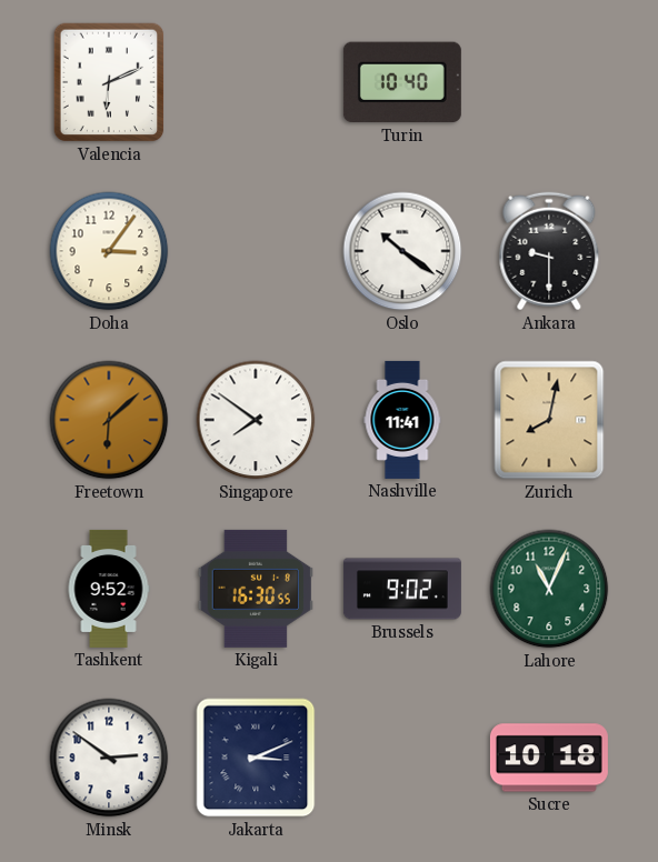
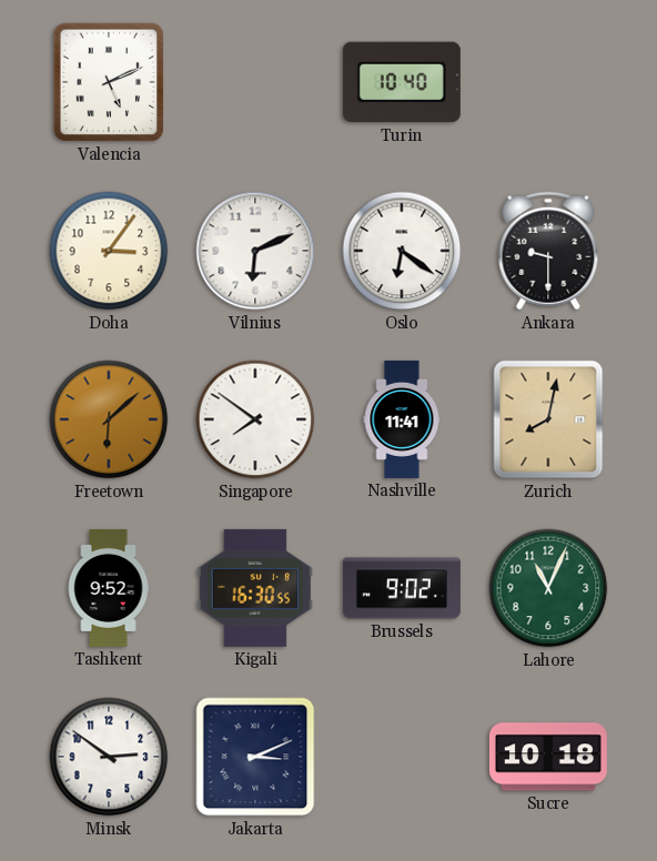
Valencia: 6:11 -> 5:11
Vilnius: none -> 6:11
Oslo: 10:21 -> 6:21
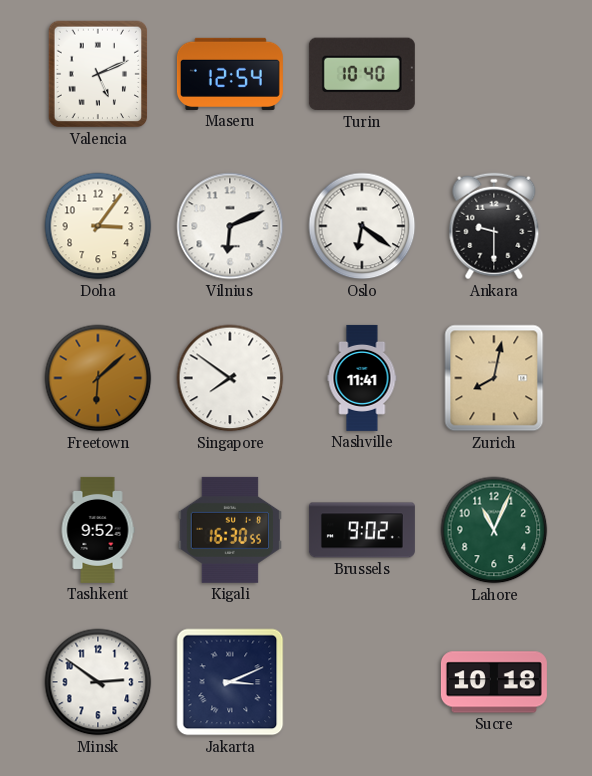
Maseru: none -> 12:54
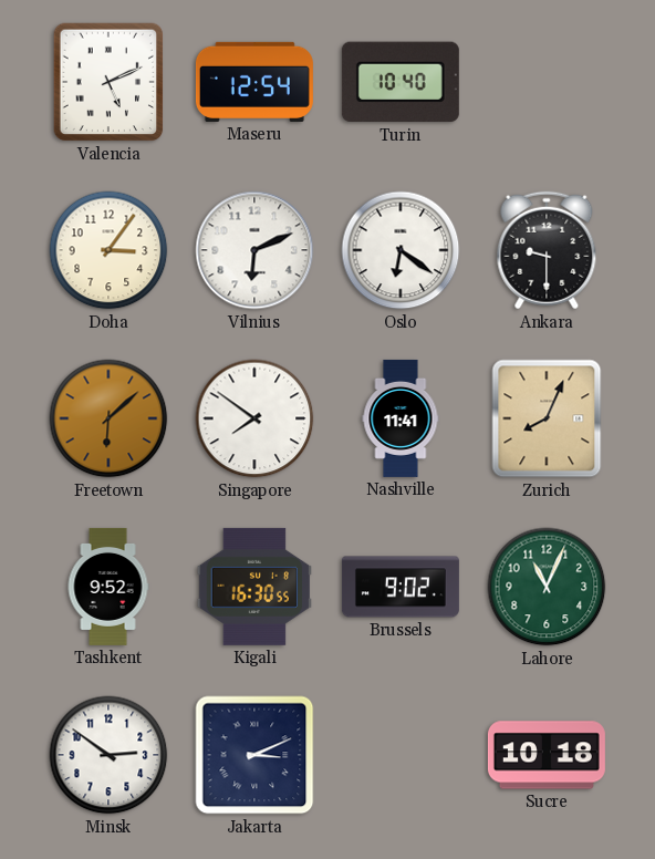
Zurich: 8:02 -> 8:04
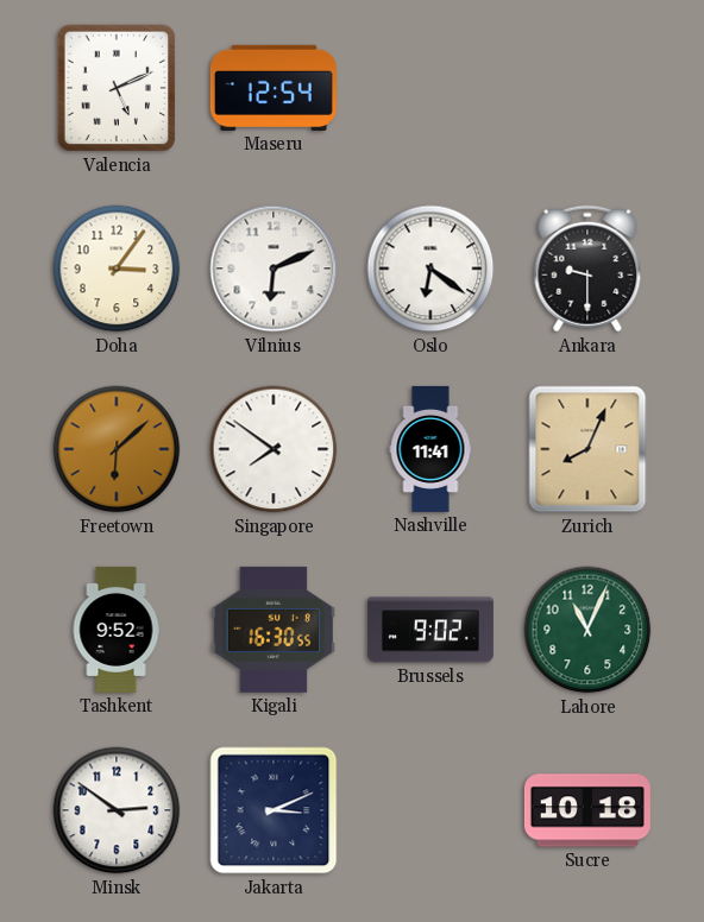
Turin: 10:40 -> none
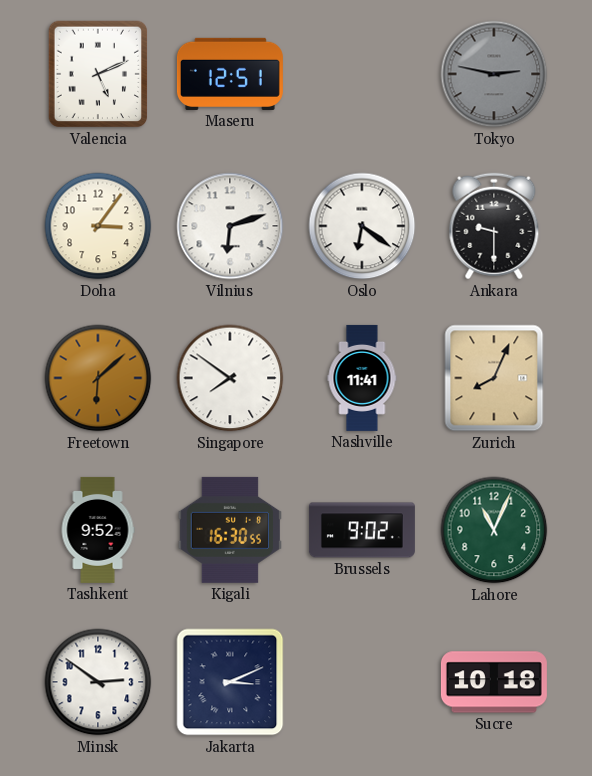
Maseru: 12:54 -> 12:51
Tokyo: none -> 2:47
Vilnius: 6:11 -> 6:12
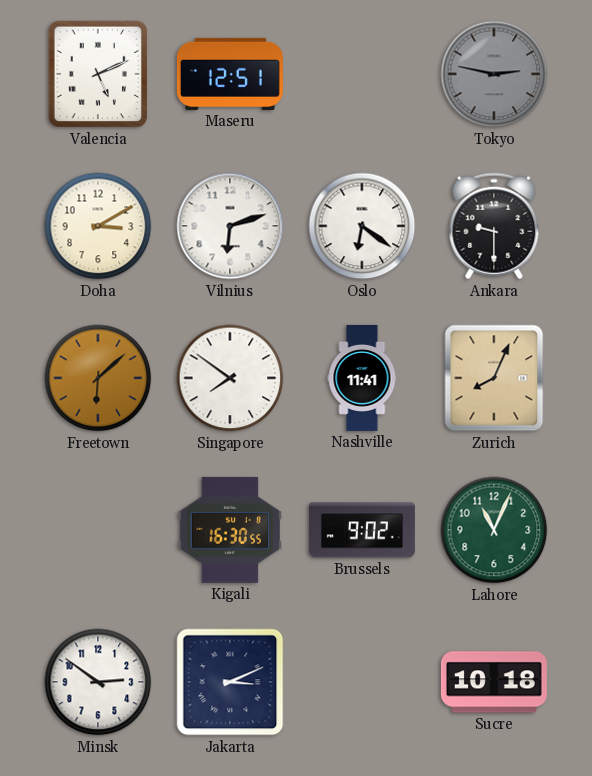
Doha: 3:06 -> 3:10
Tashkent: 9:52 -> none
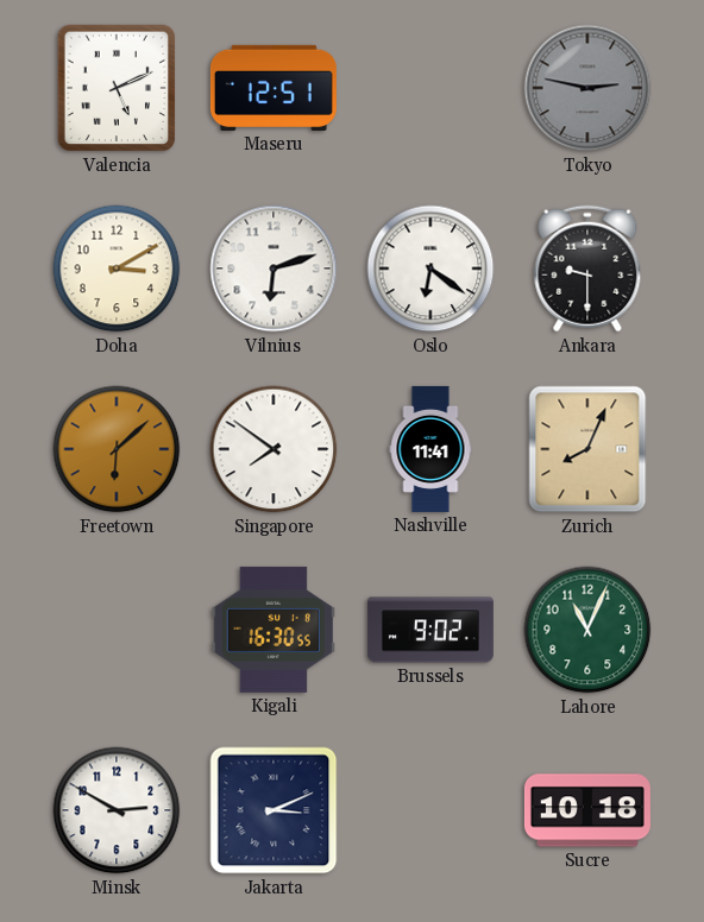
Minsk: 2:51 -> 2:50
